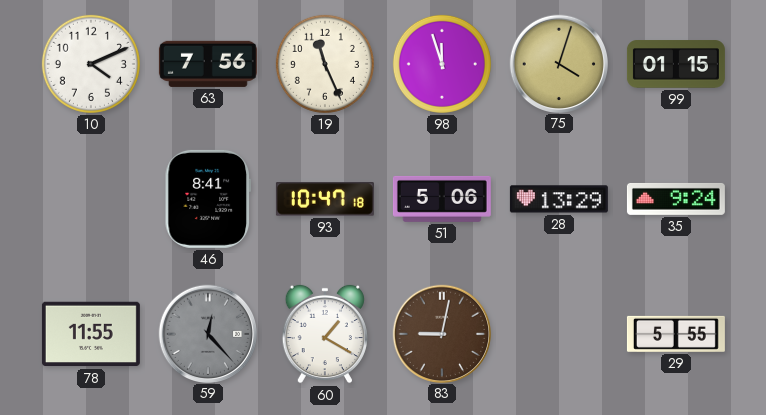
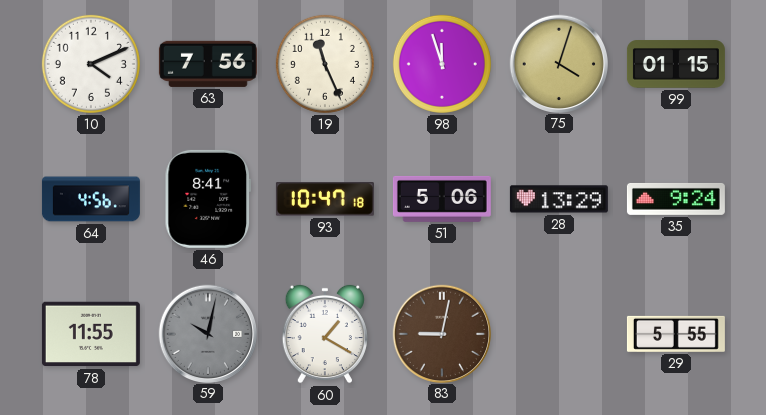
64: none -> 4:56
59: 12:23 -> 10:02
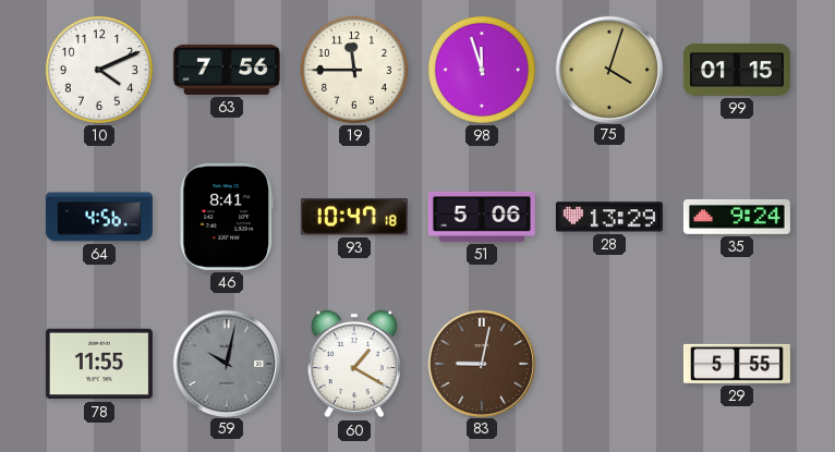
19: 11:26 -> 11:45
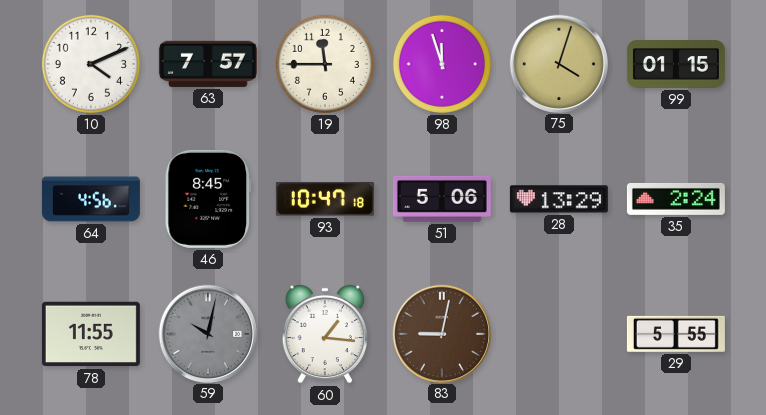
63: 7:56 -> 7:57
46: 8:41 -> 8:45
35: 9:24 -> 2:24
60: 1:20 -> 1:16
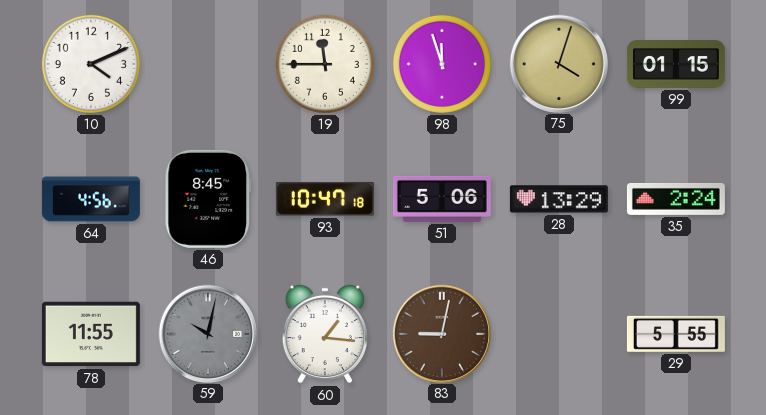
63: 7:57 -> none
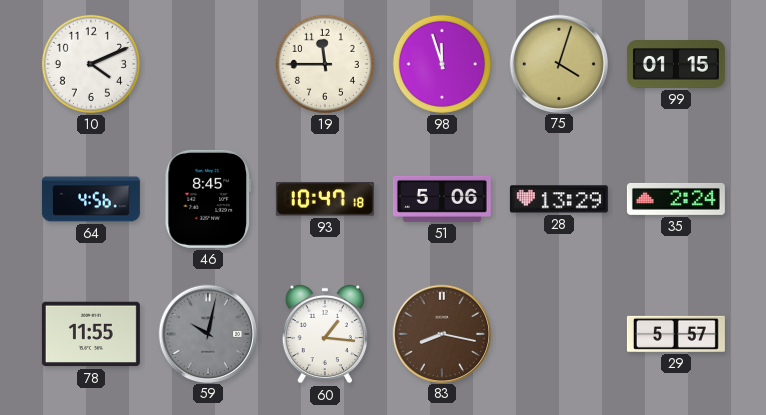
83: 9:02 -> 8:17
29: 5:55 -> 5:57
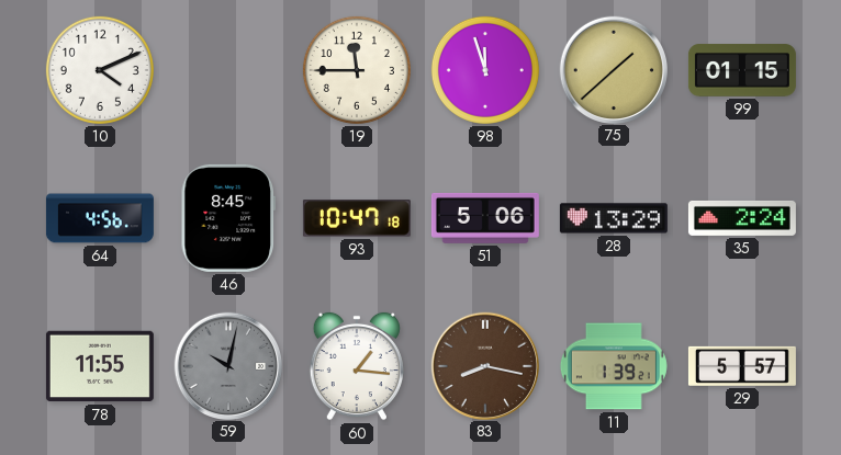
75: 4:03 -> 1:38
11: none -> 1:39
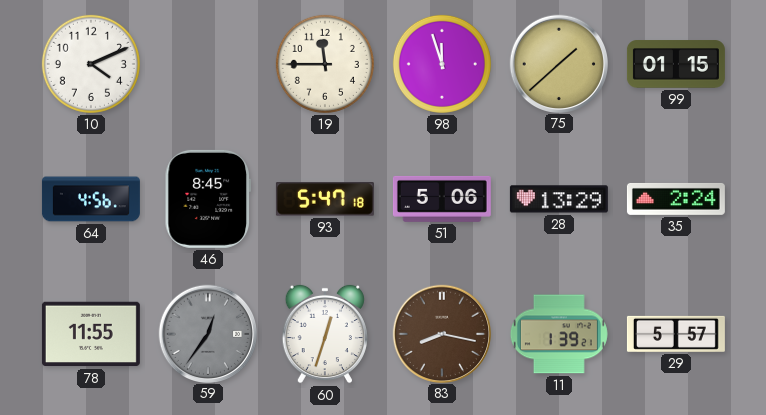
93: 10:47 -> 5:47
59: 10:02 -> 12:36
60: 1:16 -> 12:33
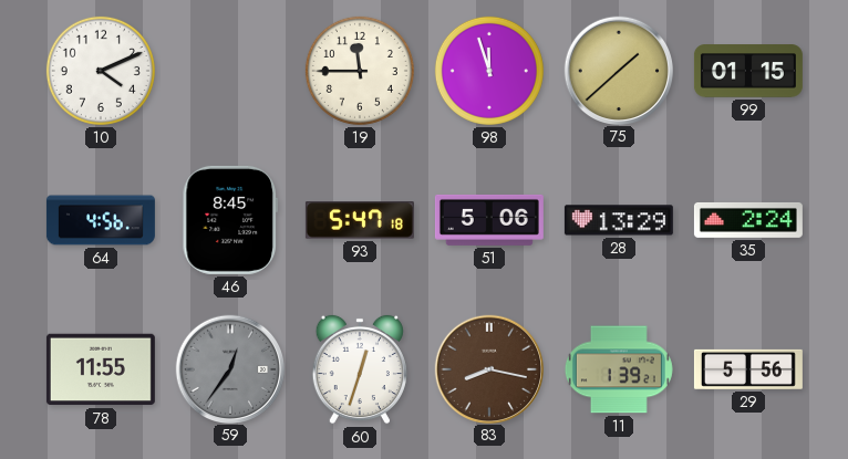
29: 5:57 -> 5:56
